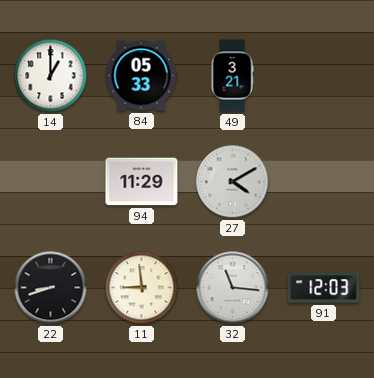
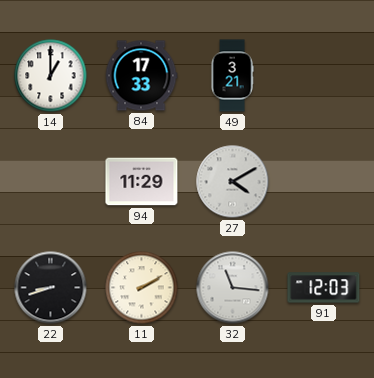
84: 05:33 -> 17:33
11: 8:59 -> 2:10
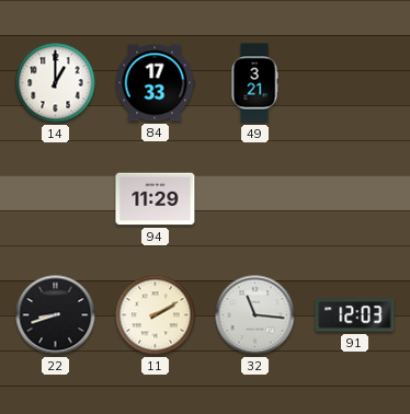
27: 4:10 -> none
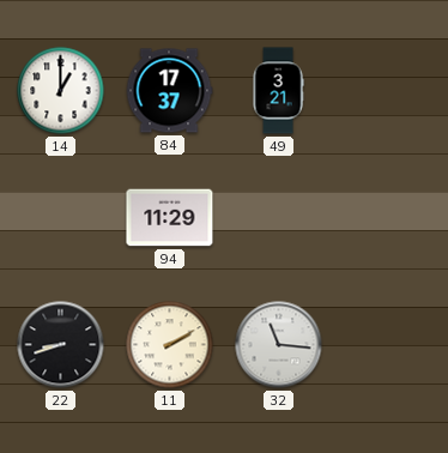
84: 17:33 -> 17:37
91: 12:03 -> none
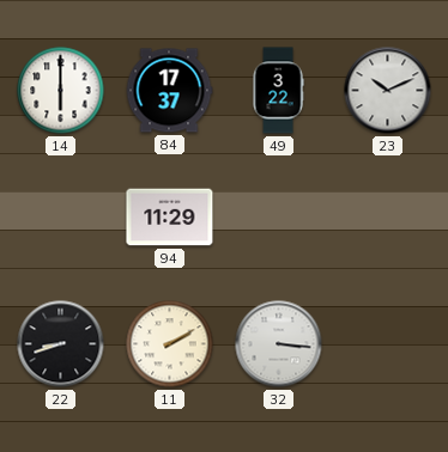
14: 1:00 -> 6:00
49: 3:21 -> 3:22
23: none -> 10:11
32: 11:16 -> 3:16
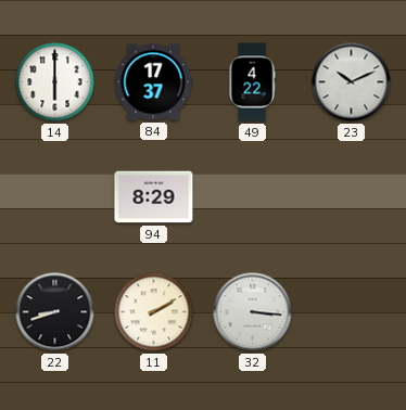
49: 3:22 -> 4:22
94: 11:29 -> 8:29
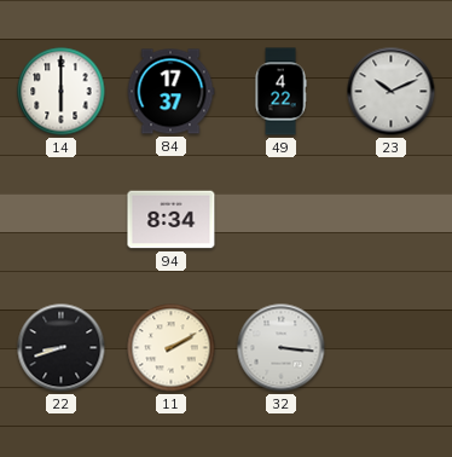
94: 8:29 -> 8:34
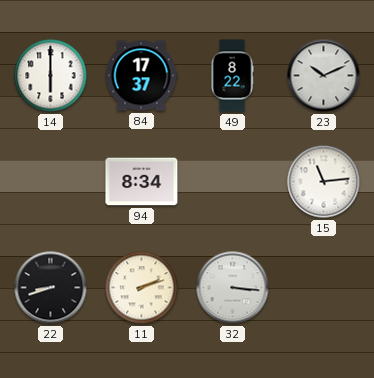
49: 4:22 -> 8:22
15: none -> 11:14
11: 2:10 -> 2:12
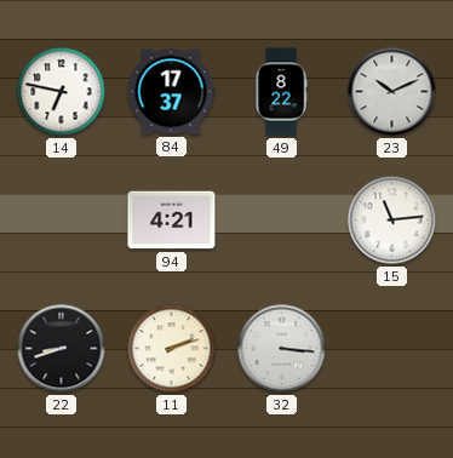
14: 6:00 -> 6:47
94: 8:34 -> 4:21
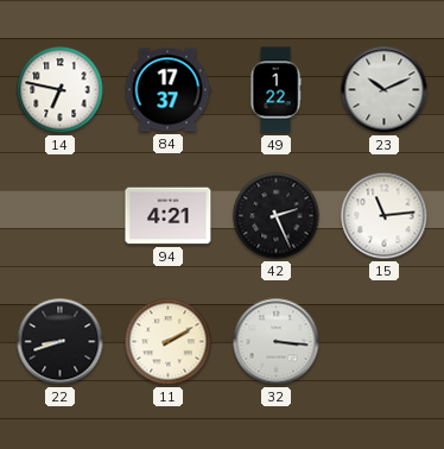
49: 8:22 -> 1:22
42: none -> 2:26
11: 2:12 -> 2:10
